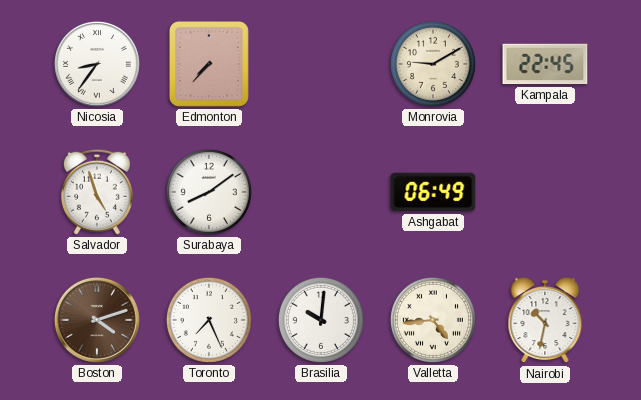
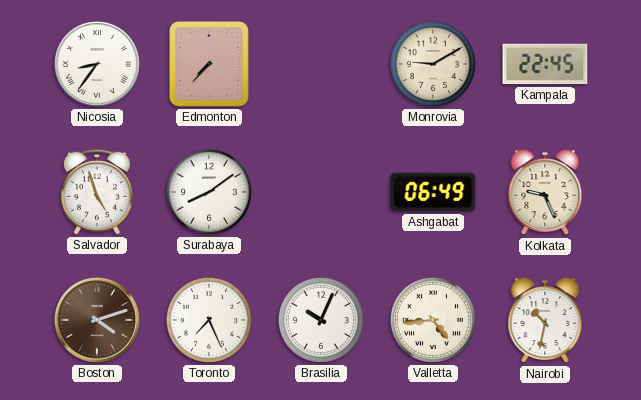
Kolkata: none -> 9:26
Brasilia: 10:01 -> 10:04
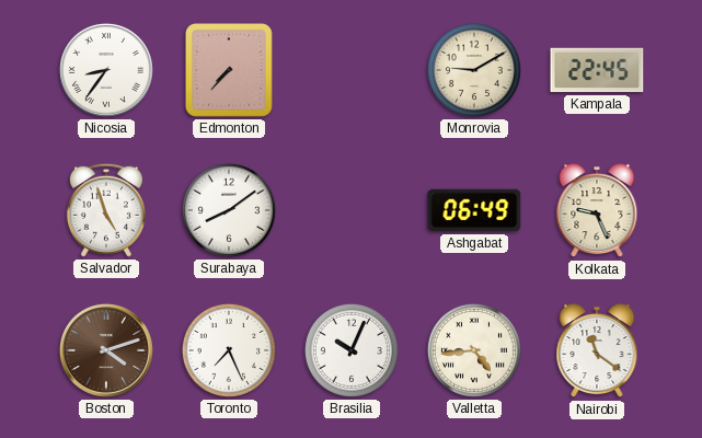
Nairobi: 10:32 -> 11:21
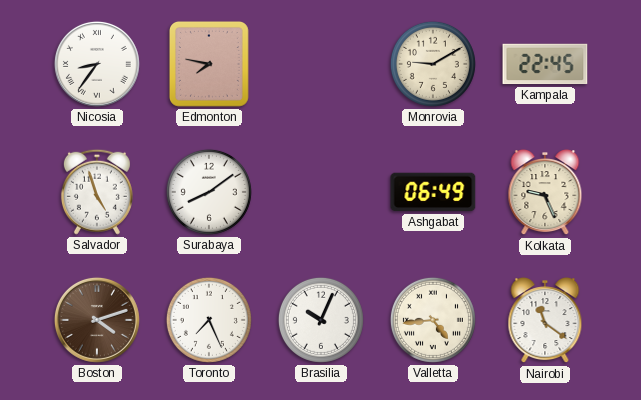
Edmonton: 7:37 -> 7:47
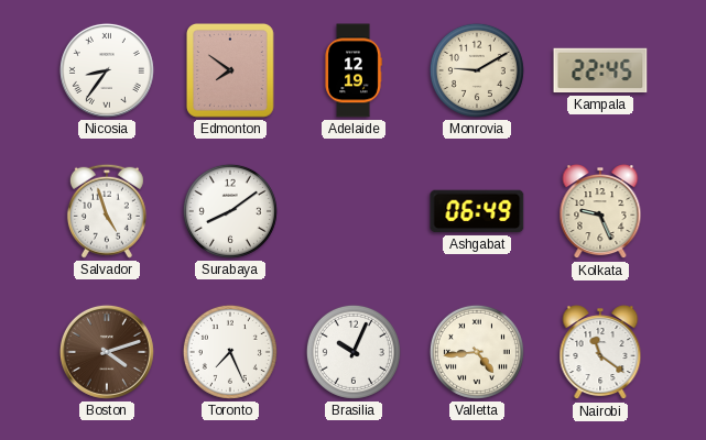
Edmonton: 7:47 -> 7:51
Adelaide: none -> 12:19
